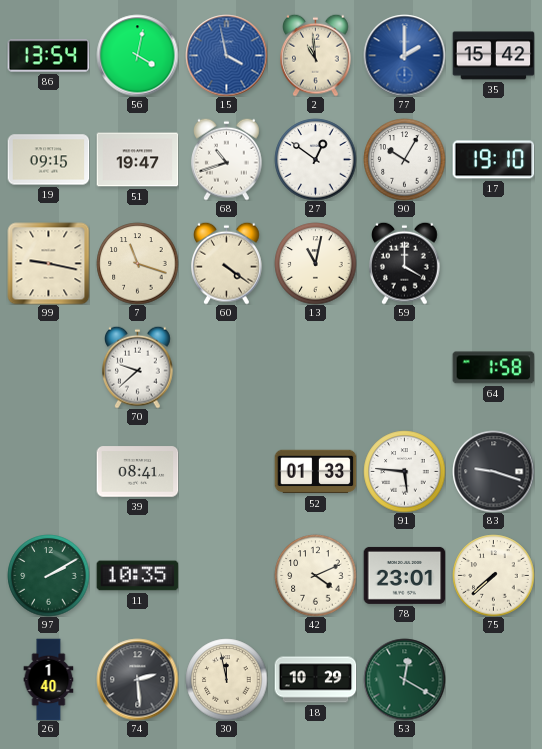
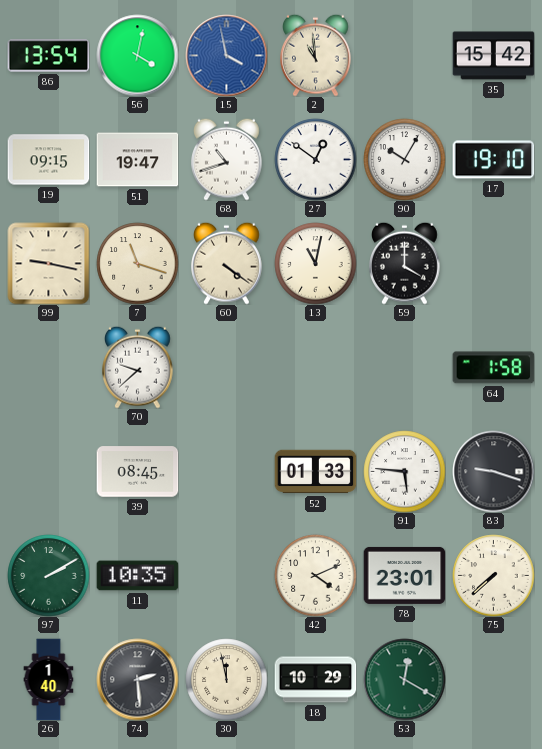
77: 2:00 -> none
39: 08:41 -> 08:45
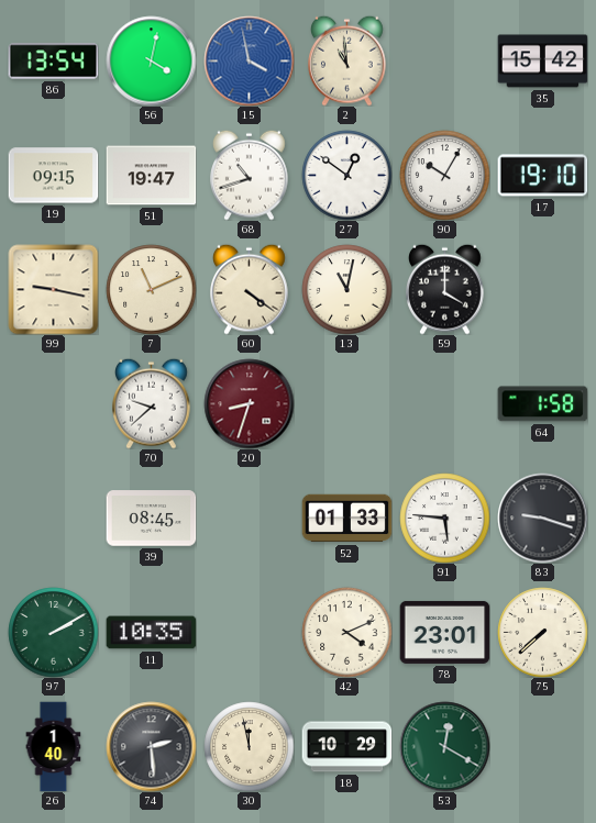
7: 11:18 -> 11:11
20: none -> 8:33
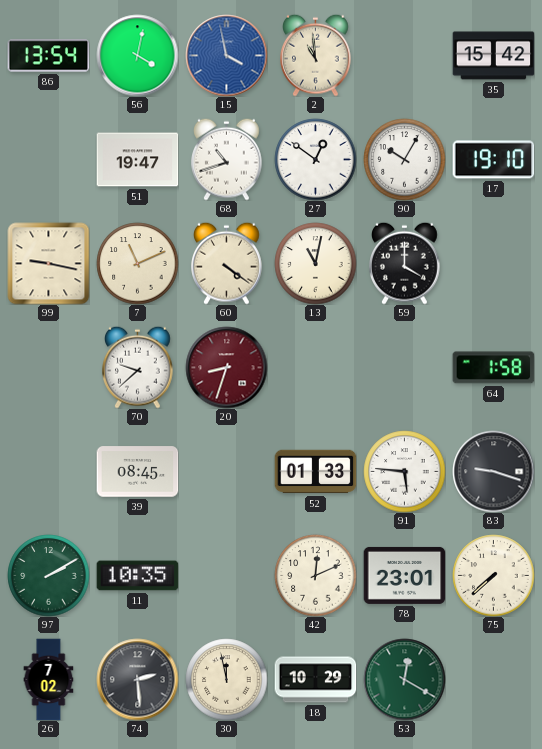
19: 09:15 -> none
42: 4:11 -> 12:11
26: 1:40 -> 7:02
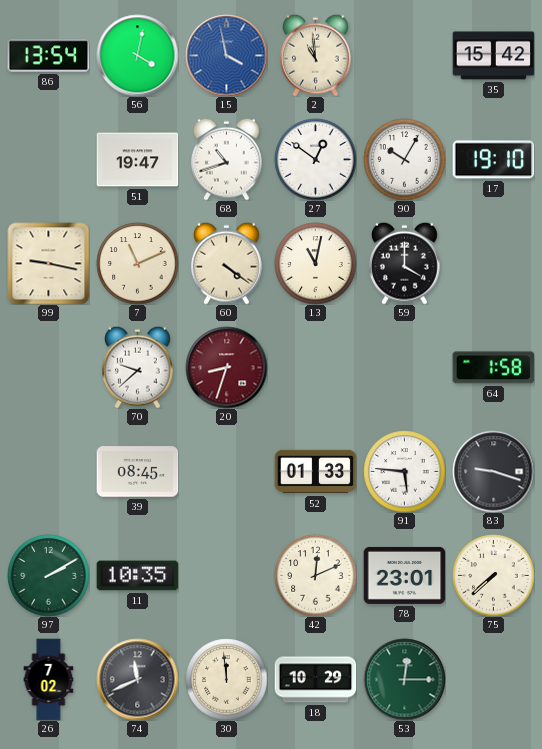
74: 2:29 -> 11:41
30: 11:58 -> 11:59
53: 12:20 -> 12:15
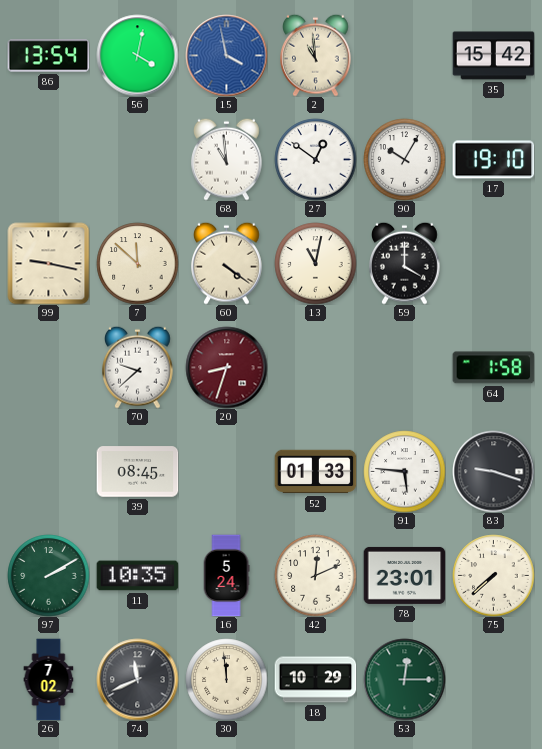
51: 19:47 -> none
68: 10:42 -> 10:59
7: 11:11 -> 11:52
16: none -> 5:24
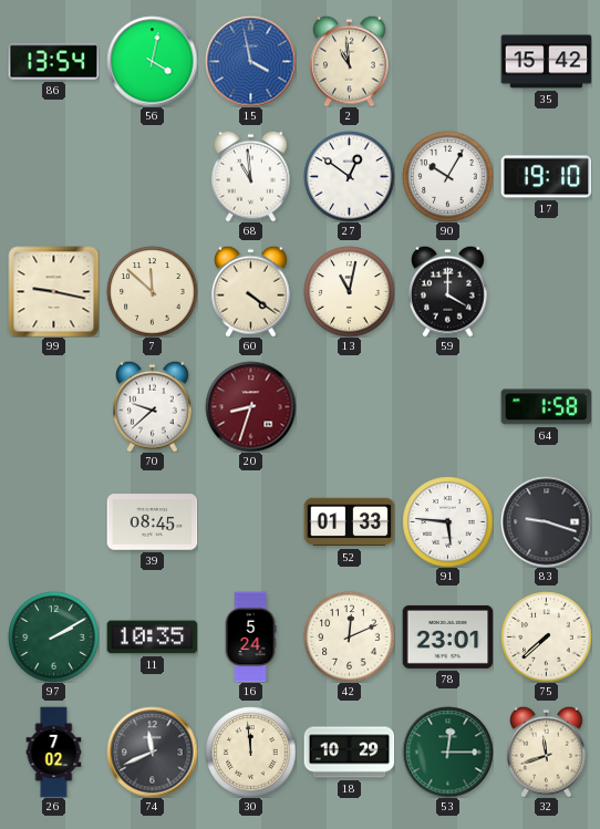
32: none -> 11:42
